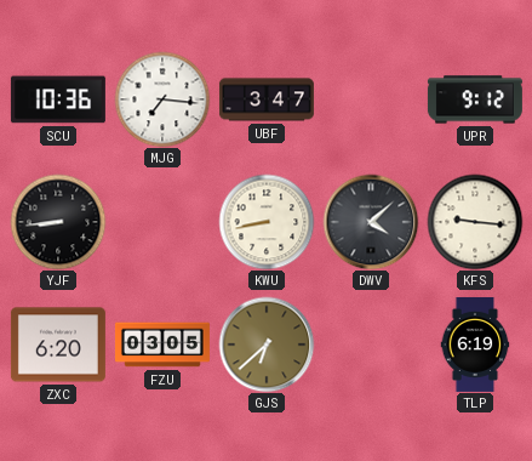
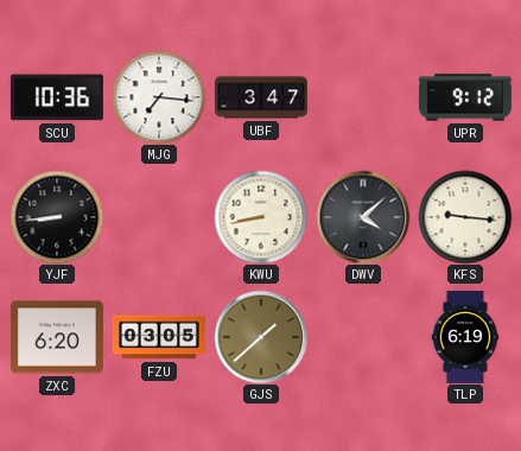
GJS: 6:38 -> 1:38
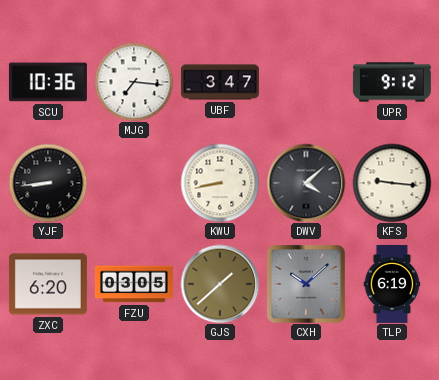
CXH: none -> 10:08
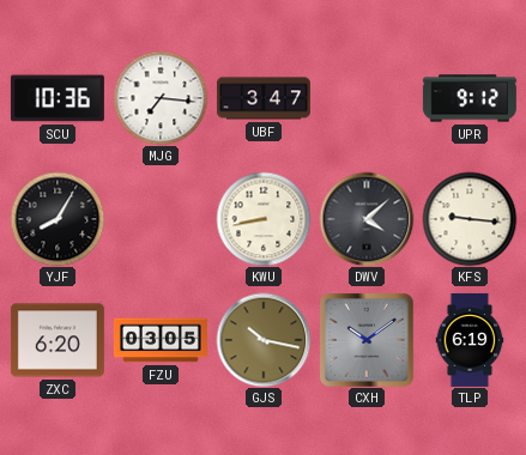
YJF: 8:44 -> 8:05
GJS: 1:38 -> 10:17
CXH: 10:08 -> 10:09
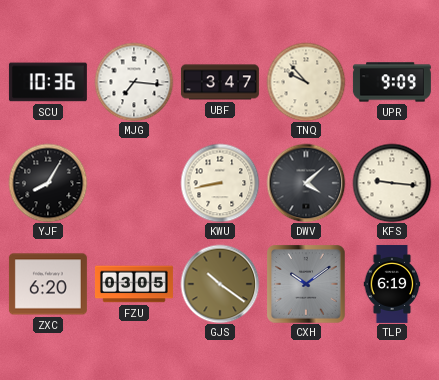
TNQ: none -> 9:53
UPR: 9:12 -> 9:09
GJS: 10:17 -> 10:21
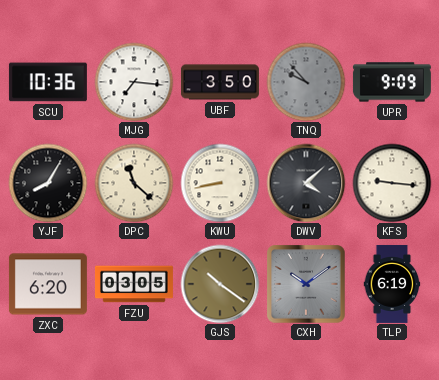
UBF: 3:47 -> 3:50
TNQ dial: cream -> grey
DPC: none -> 11:22
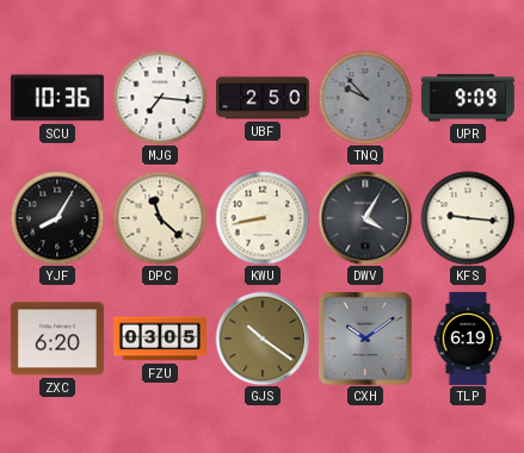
UBF: 3:50 -> 2:50
DWV: 4:08 -> 4:05
